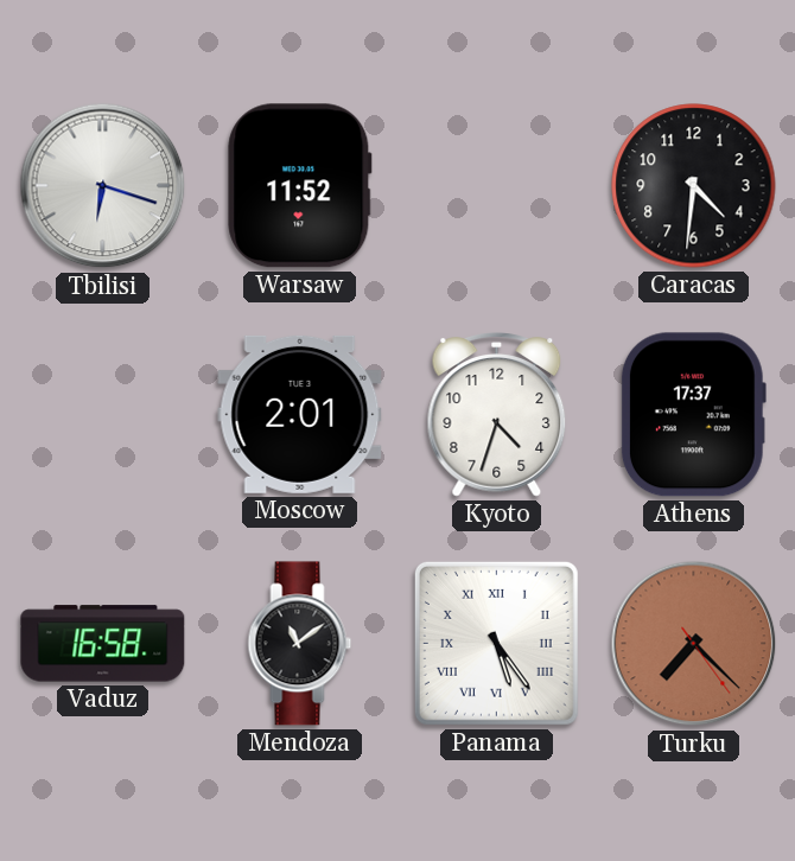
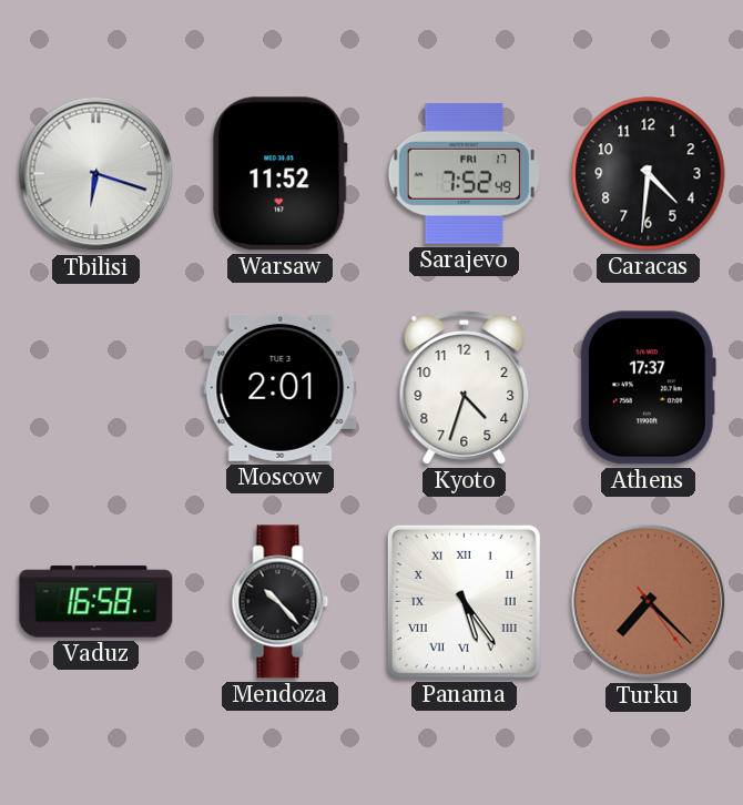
Sarajevo: none -> 7:52
Mendoza: 11:09 -> 10:23
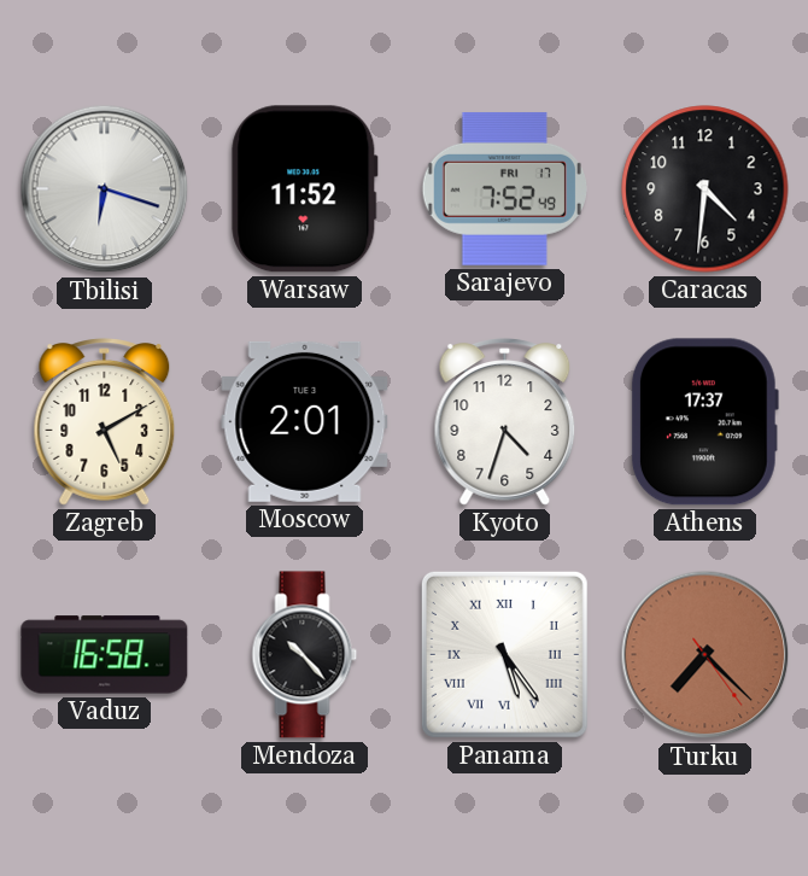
Zagreb: none -> 5:10
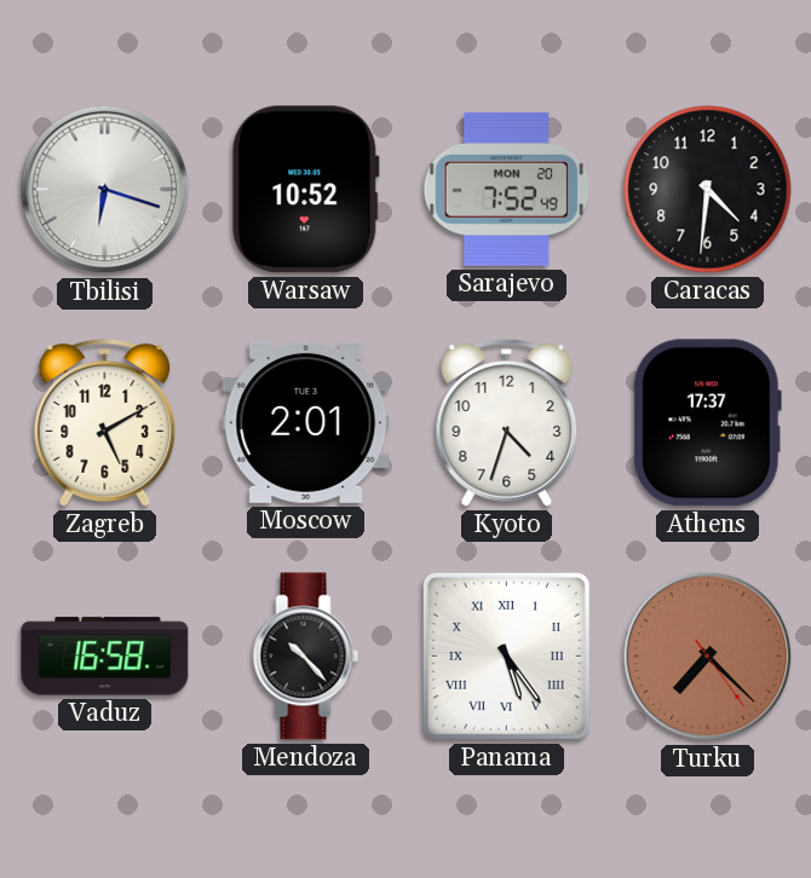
Warsaw: 11:52 -> 10:52
Sarajevo date: FRI 17 -> MON 20
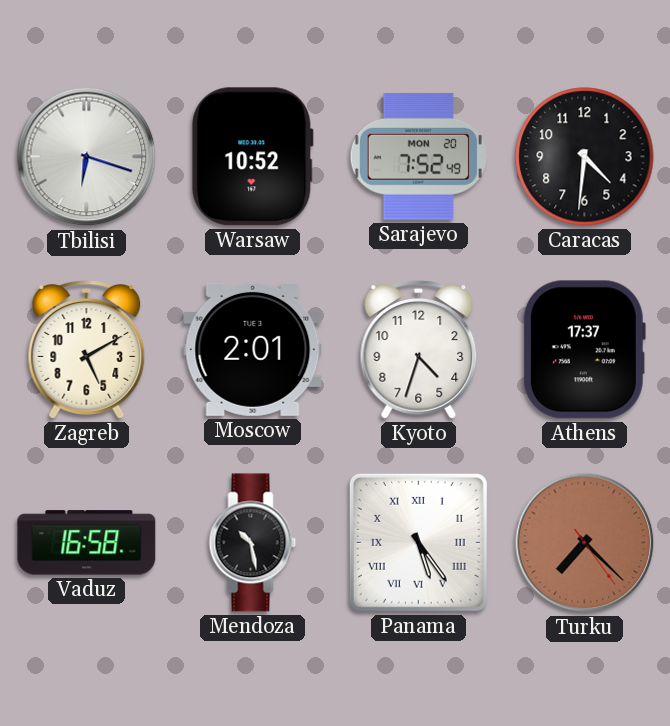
Mendoza: 10:23 -> 10:28
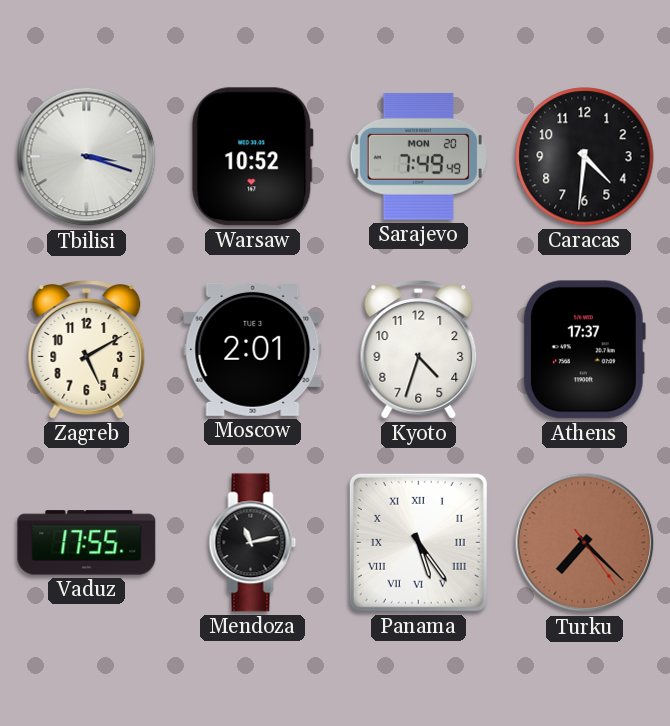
Tbilisi: 6:18 -> 3:18
Sarajevo: 7:52 -> 7:49
Vaduz: 16:58 -> 17:55
Mendoza: 10:28 -> 11:13
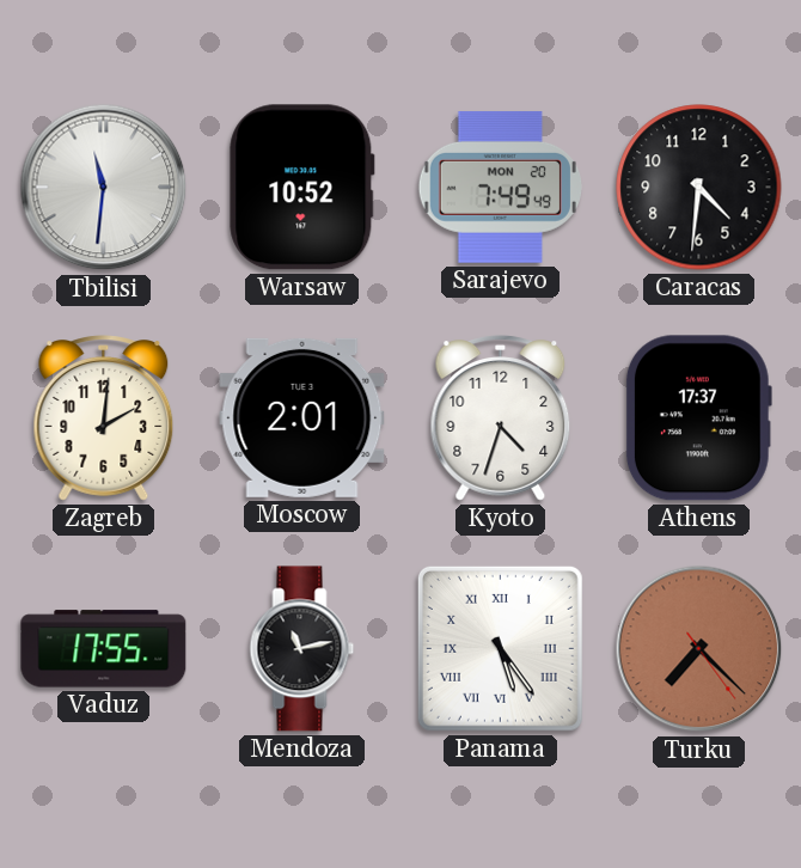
Tbilisi: 3:18 -> 11:31
Zagreb: 5:10 -> 2:01
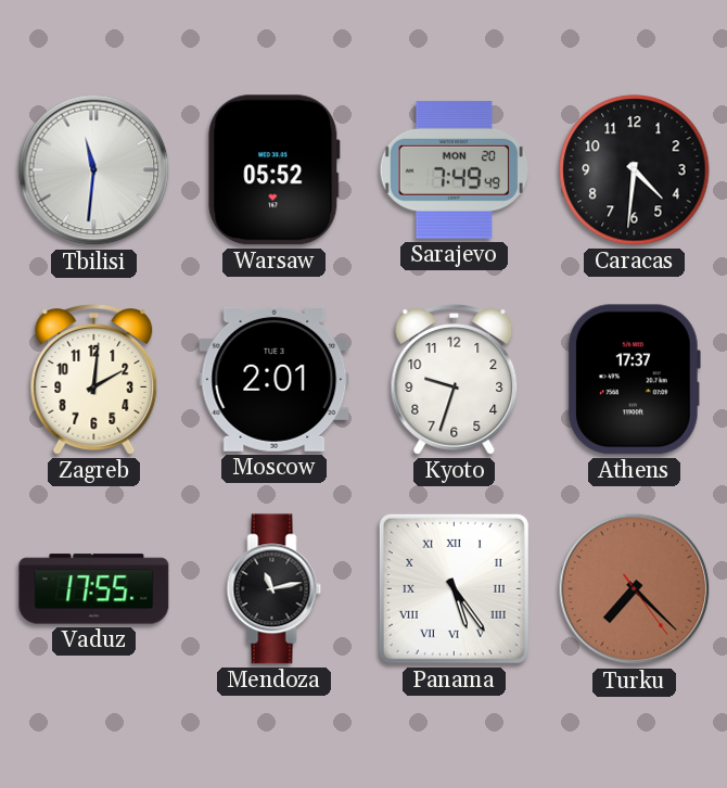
Warsaw: 10:52 -> 05:52
Kyoto: 4:33 -> 9:33
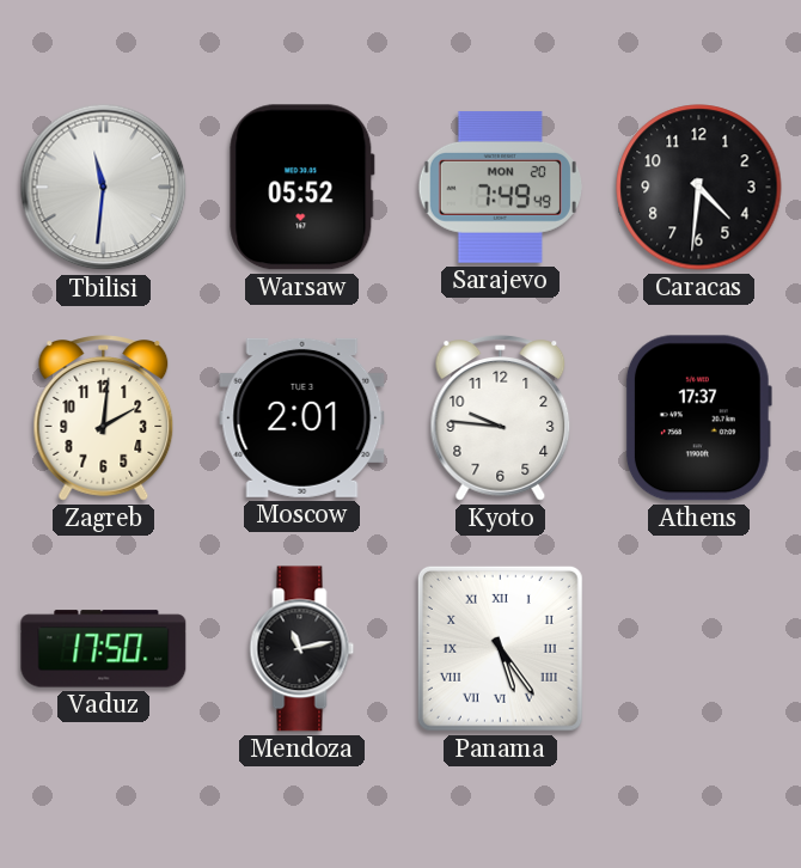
Kyoto: 9:33 -> 9:46
Vaduz: 17:55 -> 17:50
Turku: 7:22 -> none
